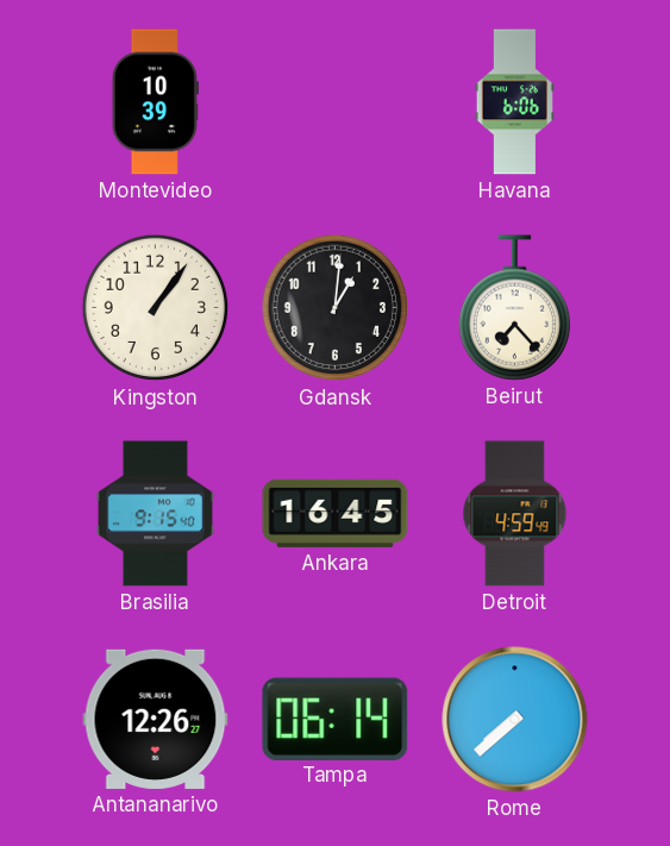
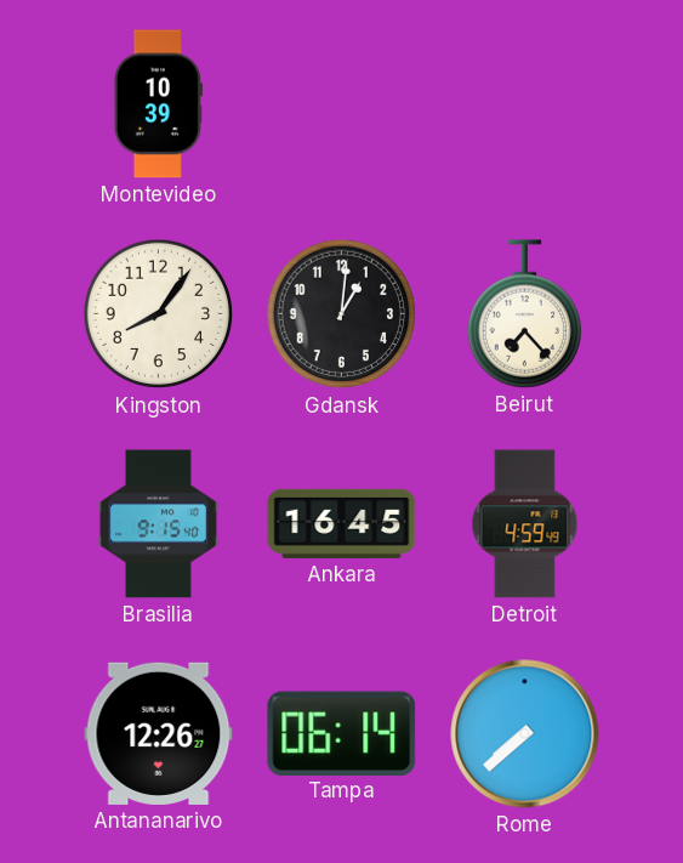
Havana: 6:06 -> none
Kingston: 1:06 -> 8:06
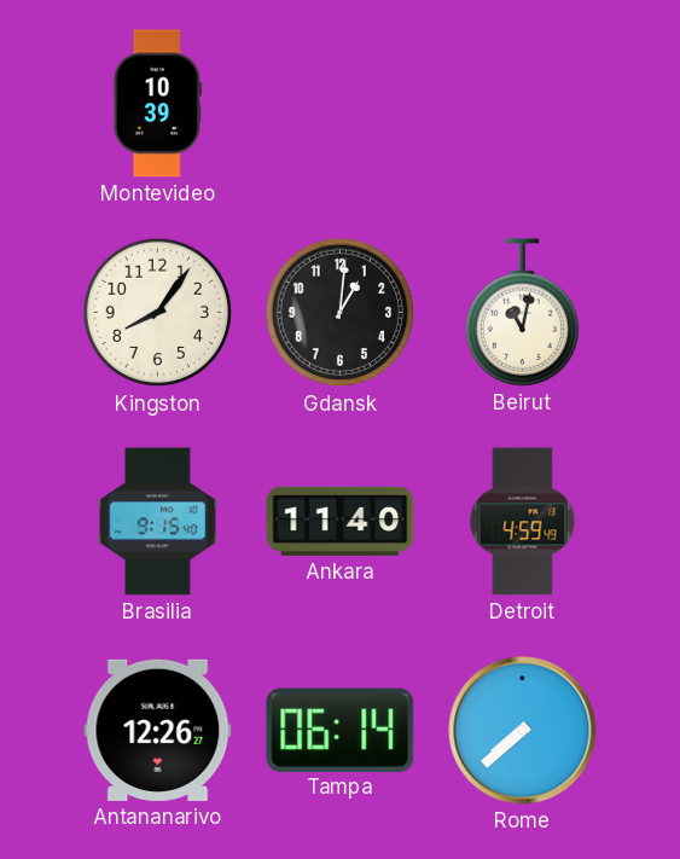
Beirut: 7:23 -> 11:02
Ankara: 16:45 -> 11:40
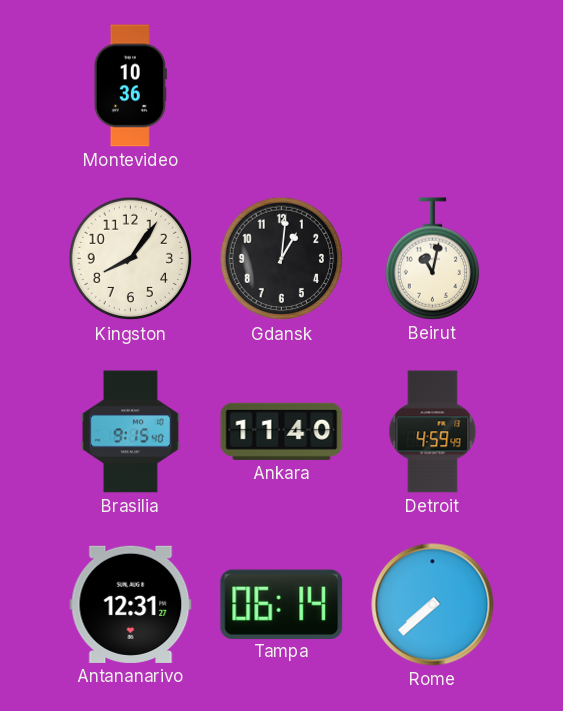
Montevideo: 10:39 -> 10:36
Antananarivo: 12:26 -> 12:31
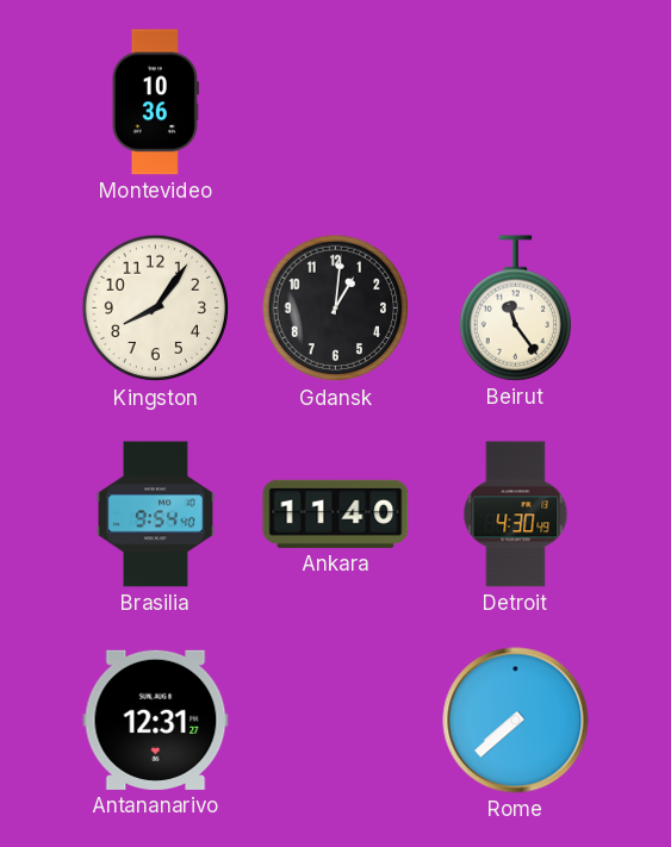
Beirut: 11:02 -> 11:24
Brasilia: 9:15 -> 9:54
Detroit: 4:59 -> 4:30
Tampa: 06:14 -> none
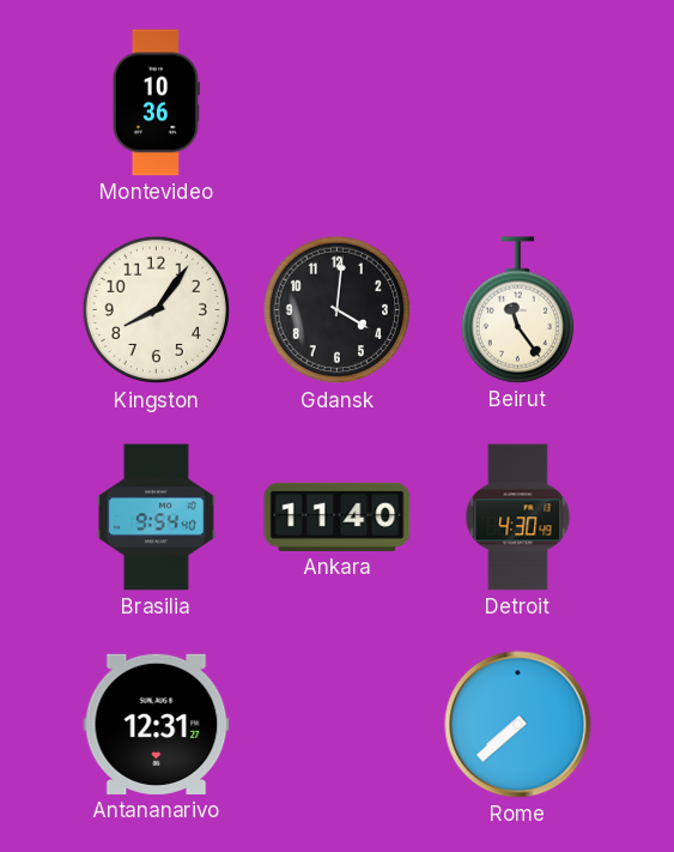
Gdansk: 1:01 -> 4:01
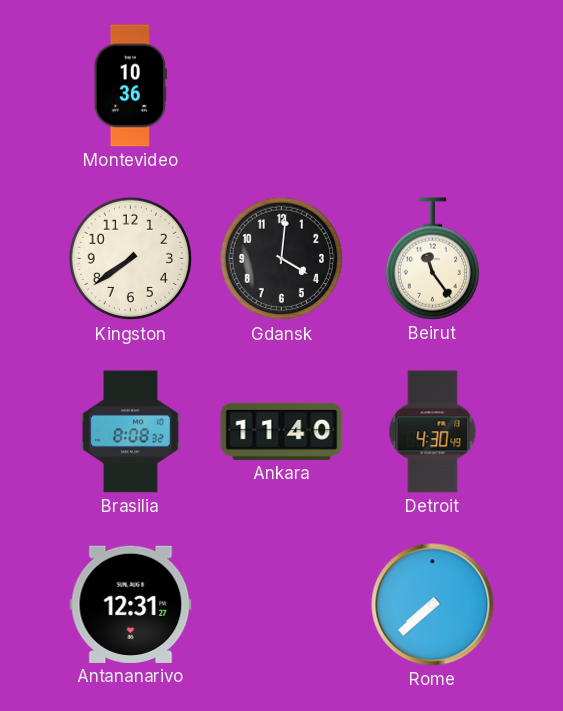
Kingston: 8:06 -> 7:39
Brasilia: 9:54 -> 8:08
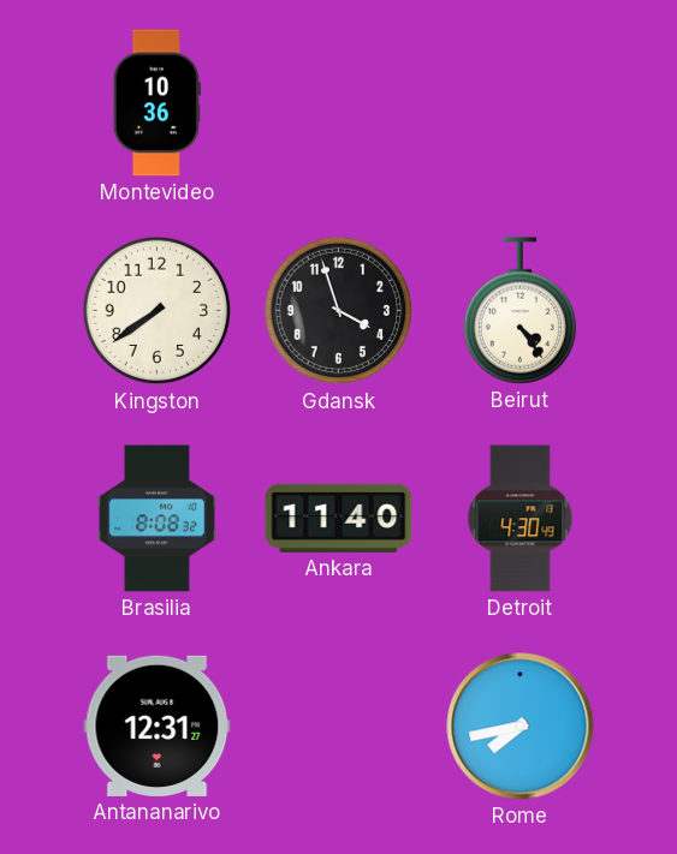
Gdansk: 4:01 -> 3:57
Beirut: 11:24 -> 4:24
Rome: 7:38 -> 7:43
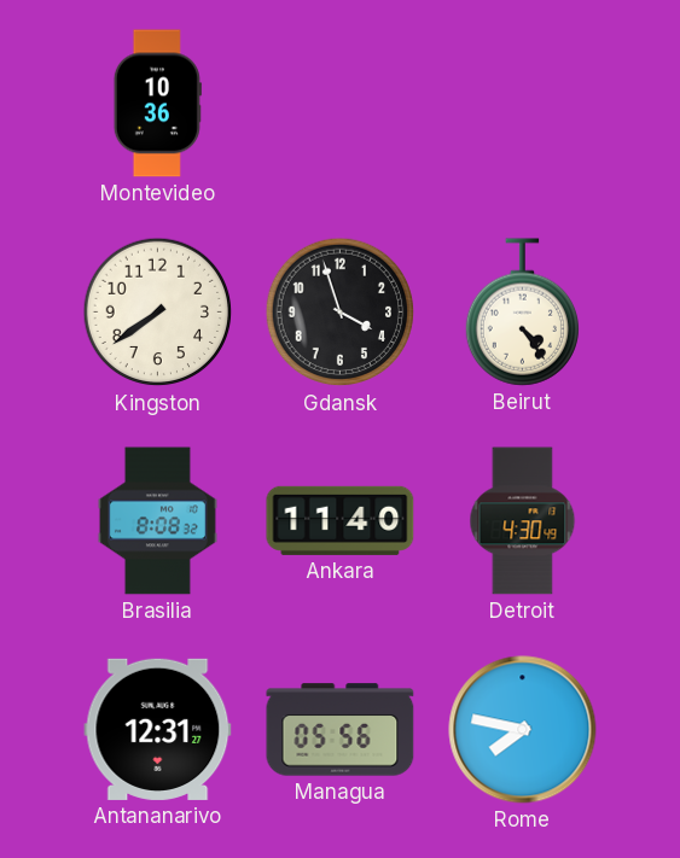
Managua: none -> 05:56
Rome: 7:43 -> 7:47
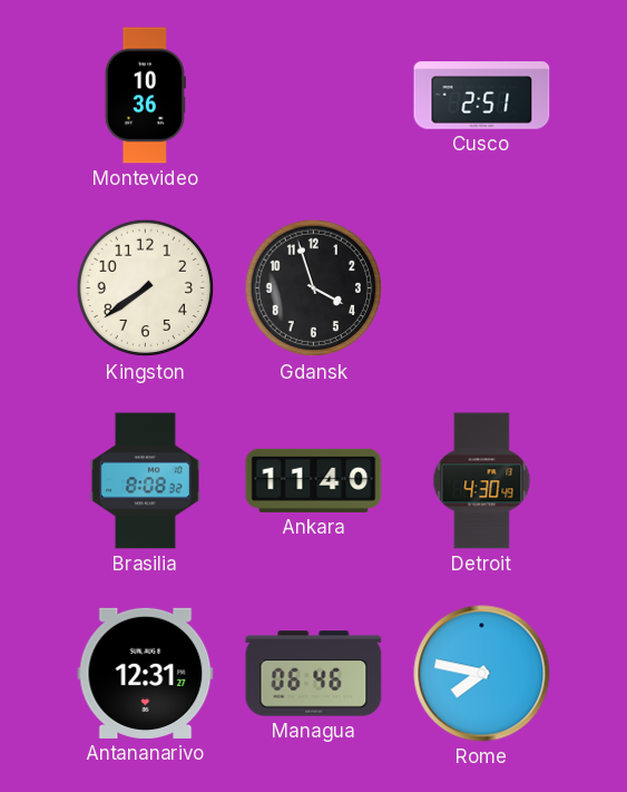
Cusco: none -> 2:51
Beirut: 4:24 -> none
Managua: 05:56 -> 06:46
